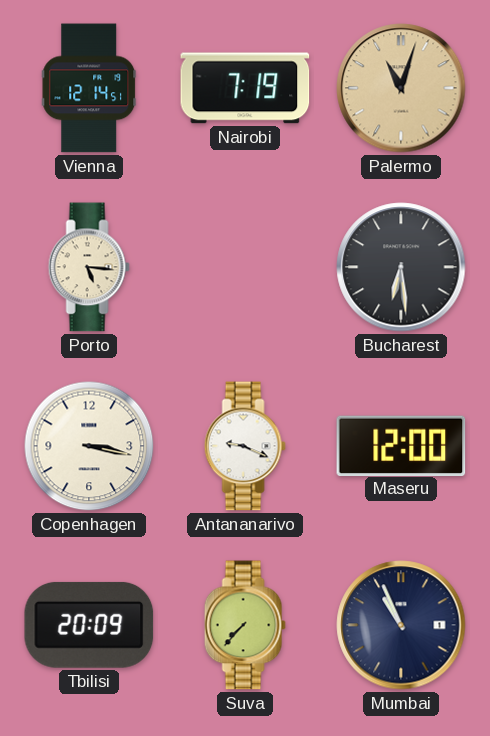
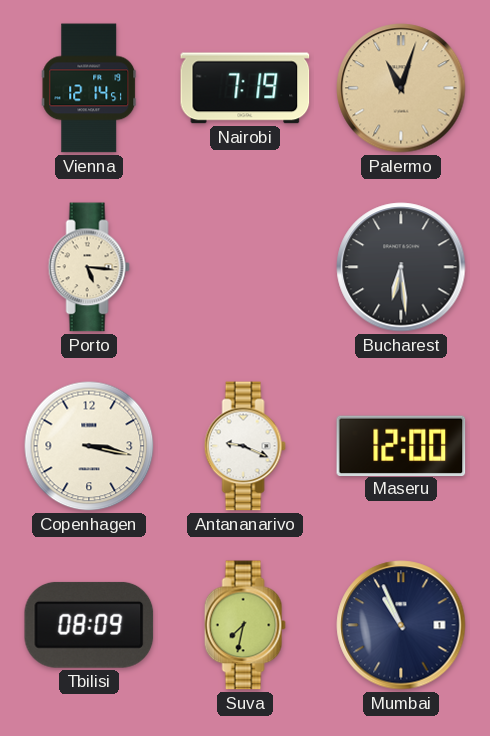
Tbilisi: 20:09 -> 08:09
Suva: 7:37 -> 7:32
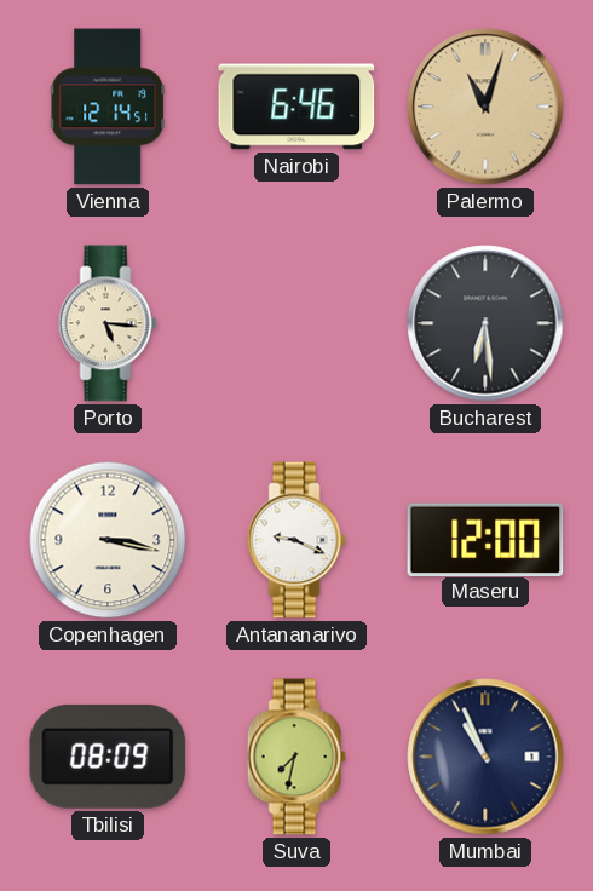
Nairobi: 7:19 -> 6:46
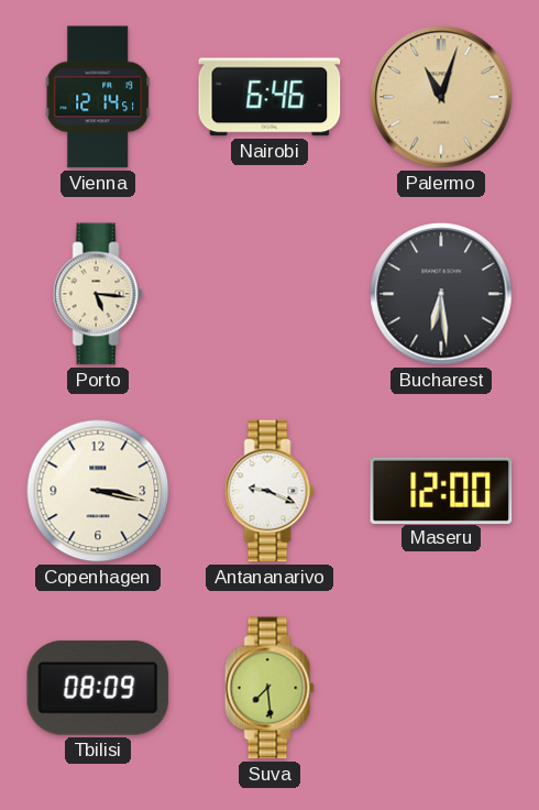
Suva: 7:32 -> 7:29
Mumbai: 10:56 -> none
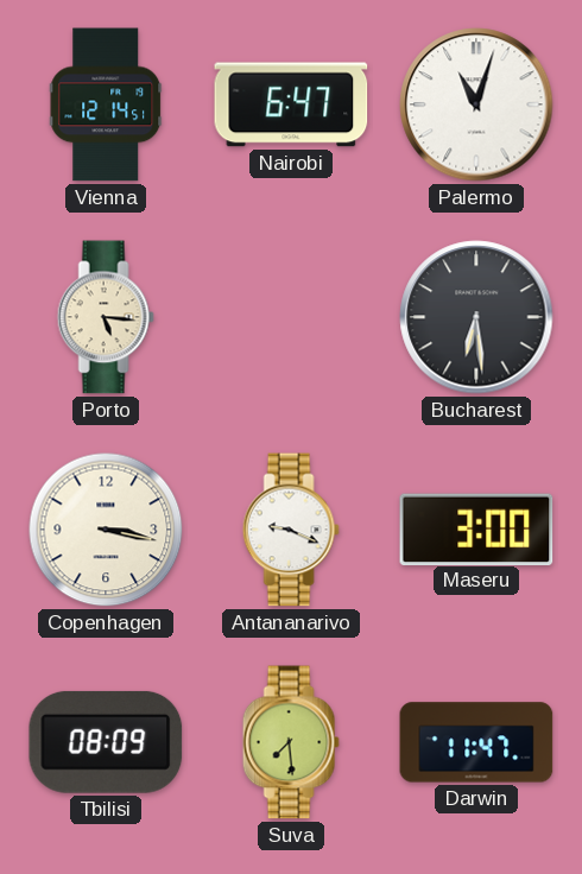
Nairobi: 6:46 -> 6:47
Palermo dial: champagne -> white
Maseru: 12:00 -> 3:00
Darwin: none -> 11:47
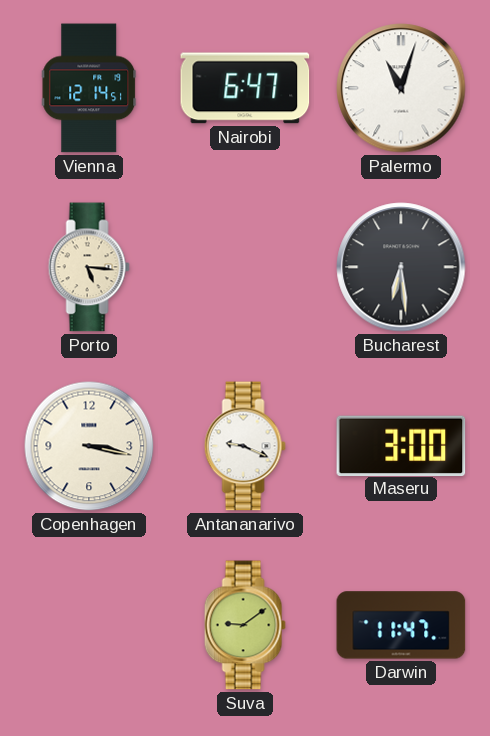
Tbilisi: 08:09 -> none
Suva: 7:29 -> 9:09
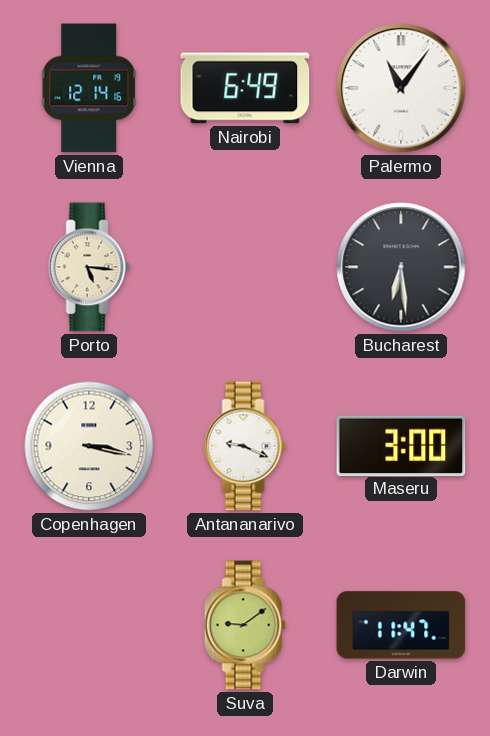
Vienna: 12:14:51 -> 12:14:16
Nairobi: 6:47 -> 6:49
Palermo: 11:03 -> 11:06
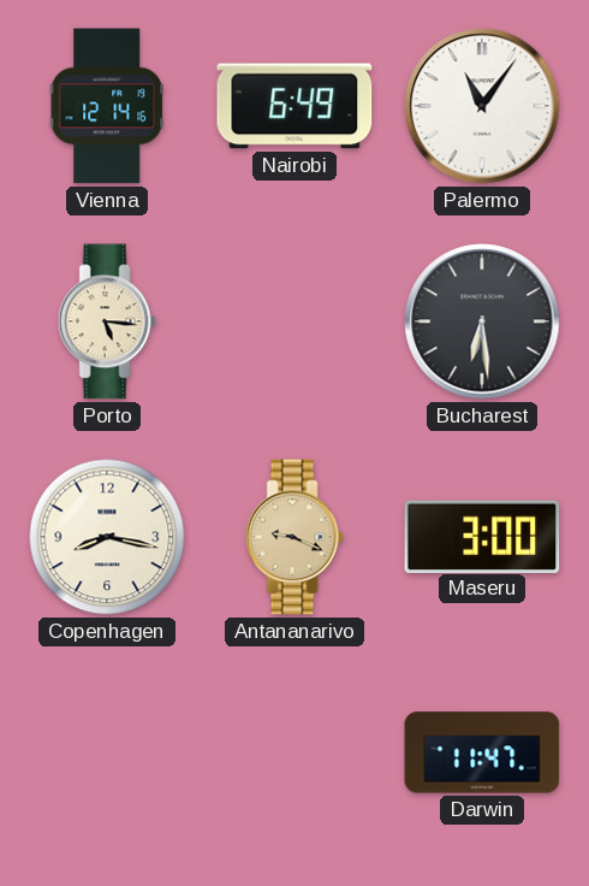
Copenhagen: 3:17 -> 8:17
Antananarivo dial: white -> champagne
Suva: 9:09 -> none
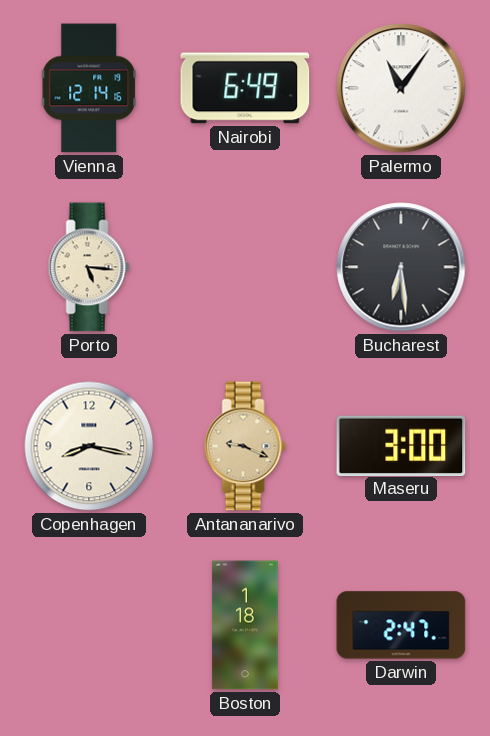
Boston: none -> 1:18
Darwin: 11:47 -> 2:47
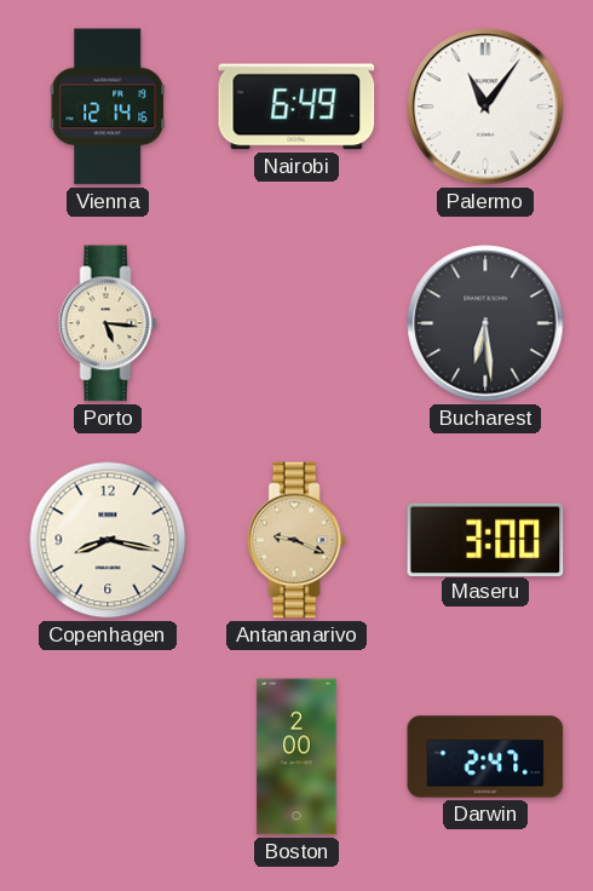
Boston: 1:18 -> 2:00
